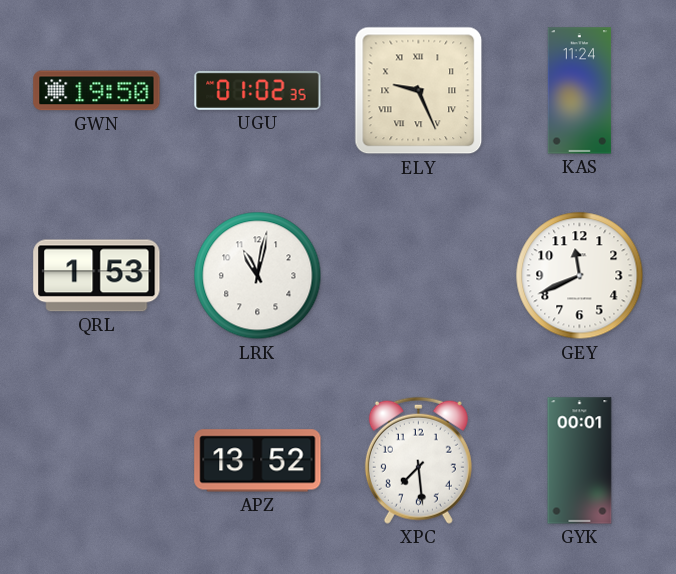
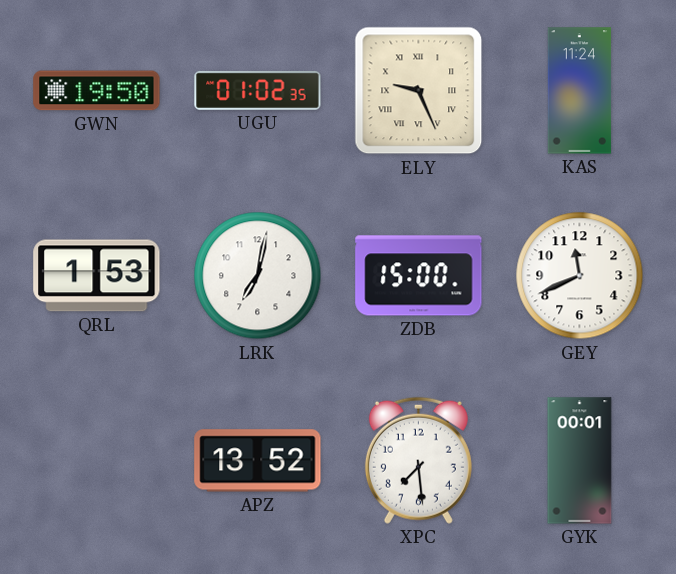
LRK: 11:02 -> 7:02
ZDB: none -> 15:00
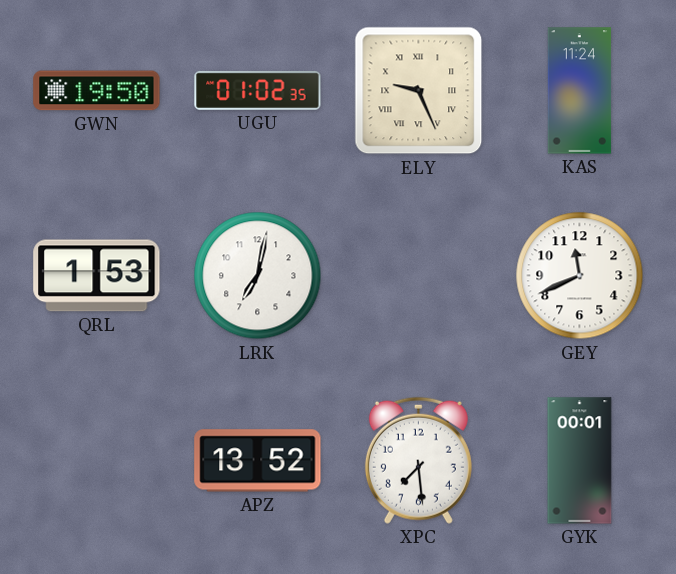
ZDB: 15:00 -> none
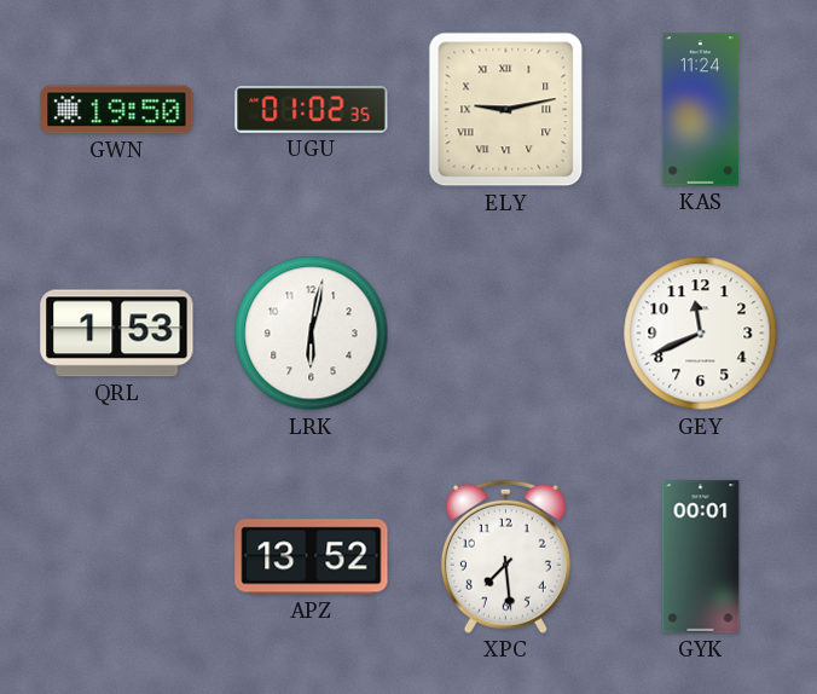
ELY: 9:26 -> 9:13
LRK: 7:02 -> 6:02
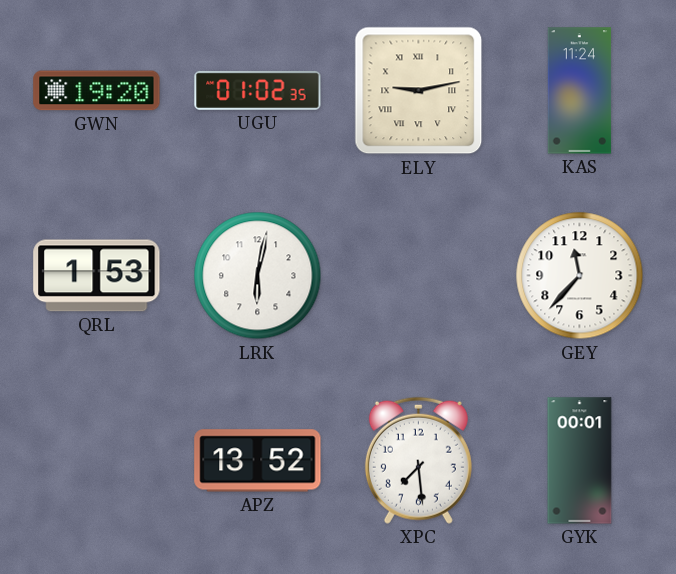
GWN: 19:50 -> 19:20
GEY: 11:41 -> 11:37
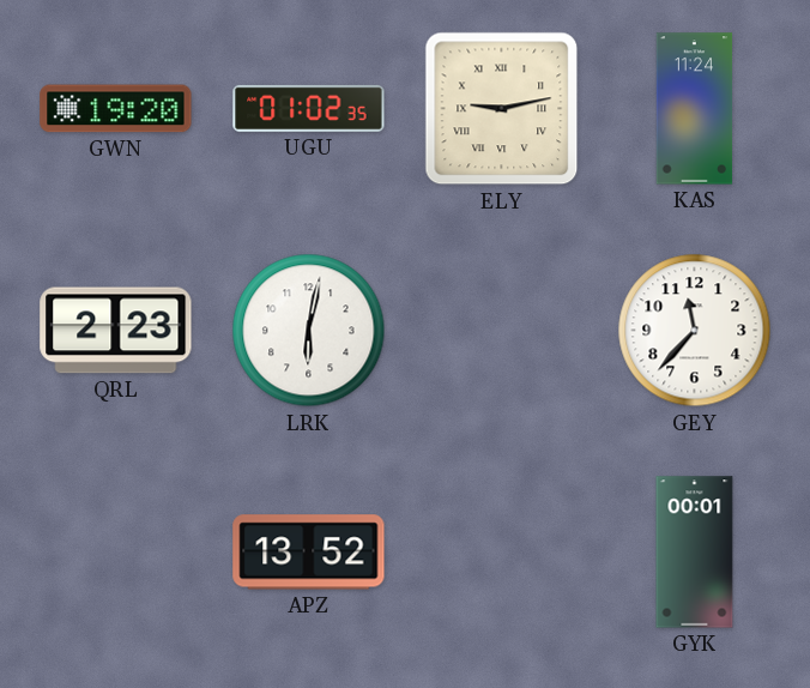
QRL: 1:53 -> 2:23
XPC: 7:29 -> none
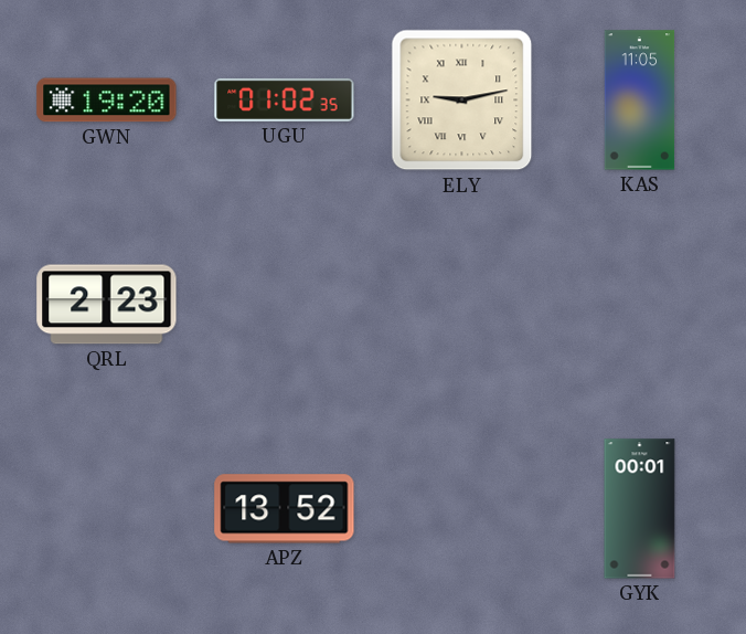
KAS: 11:24 -> 11:05
LRK: 6:02 -> none
GEY: 11:37 -> none
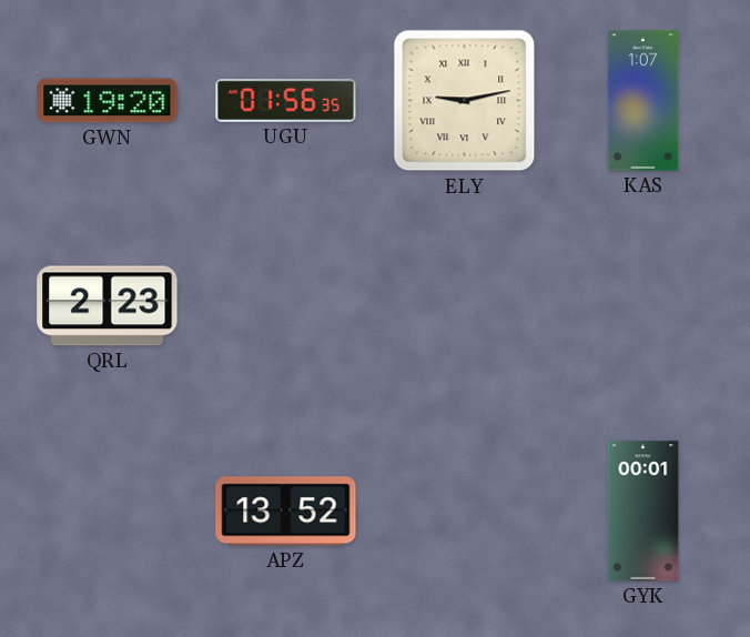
UGU: 01:02 -> 01:56
KAS: 11:05 -> 1:07
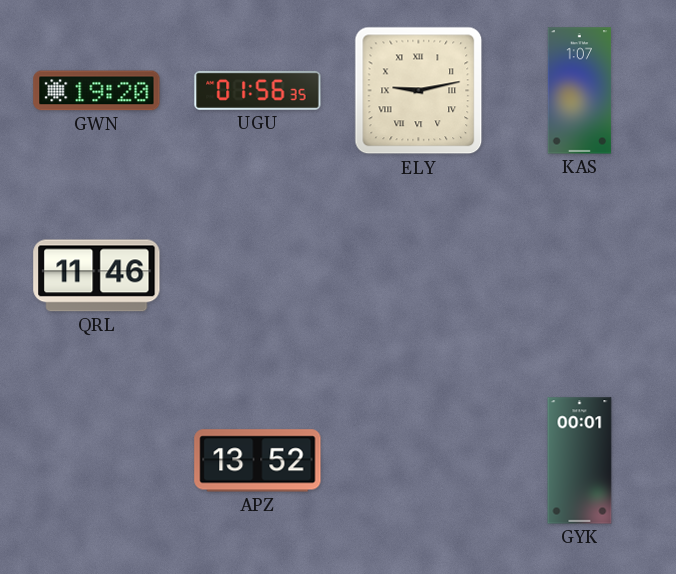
QRL: 2:23 -> 11:46
